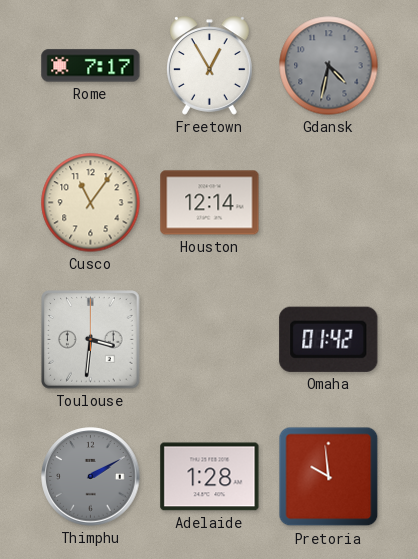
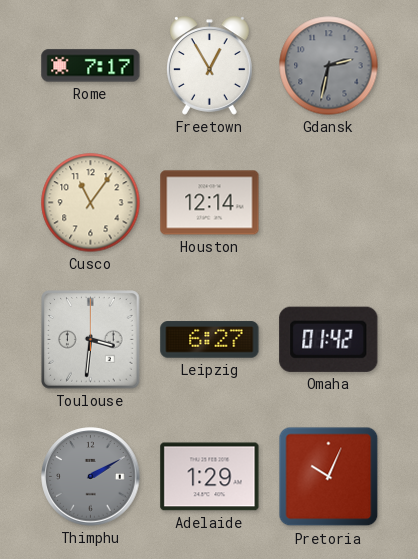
Gdansk: 4:32 -> 2:32
Leipzig: none -> 6:27
Adelaide: 1:28 -> 1:29
Pretoria: 9:59 -> 10:04
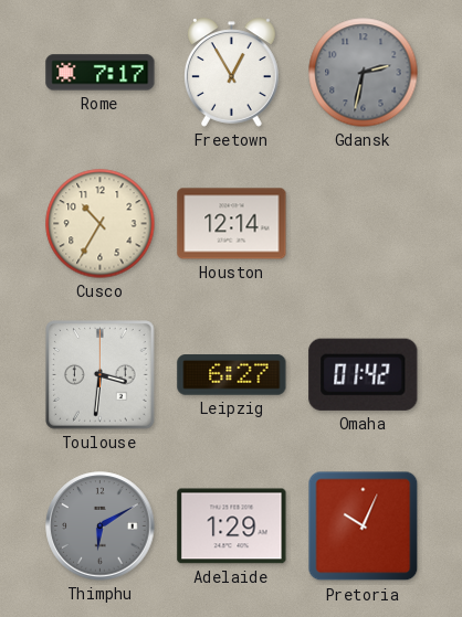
Cusco: 11:06 -> 10:35
Thimphu: 2:10 -> 6:10
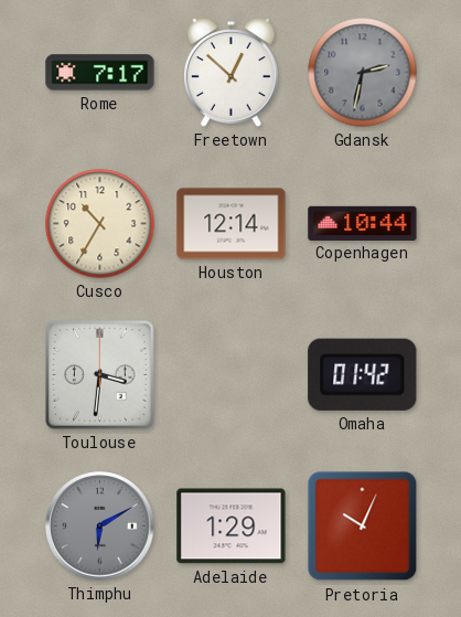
Freetown: 12:55 -> 12:52
Copenhagen: none -> 10:44
Leipzig: 6:27 -> none
